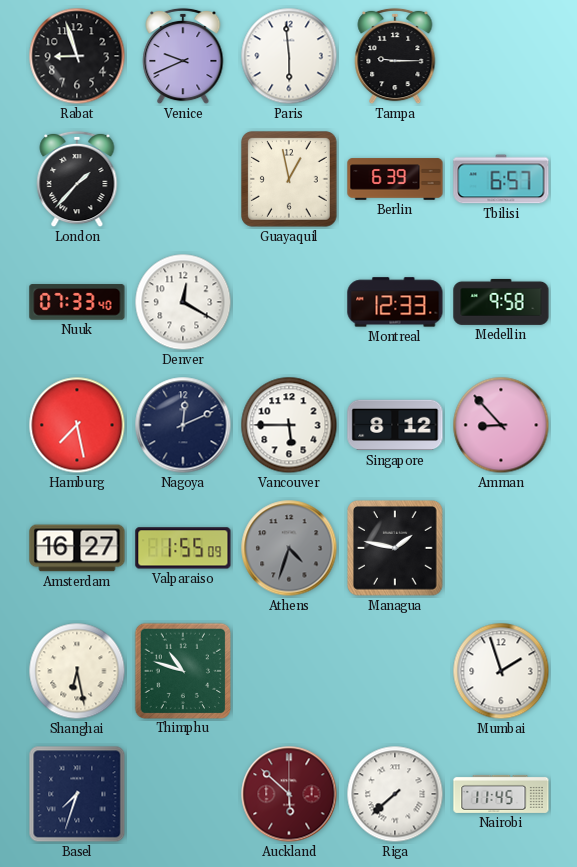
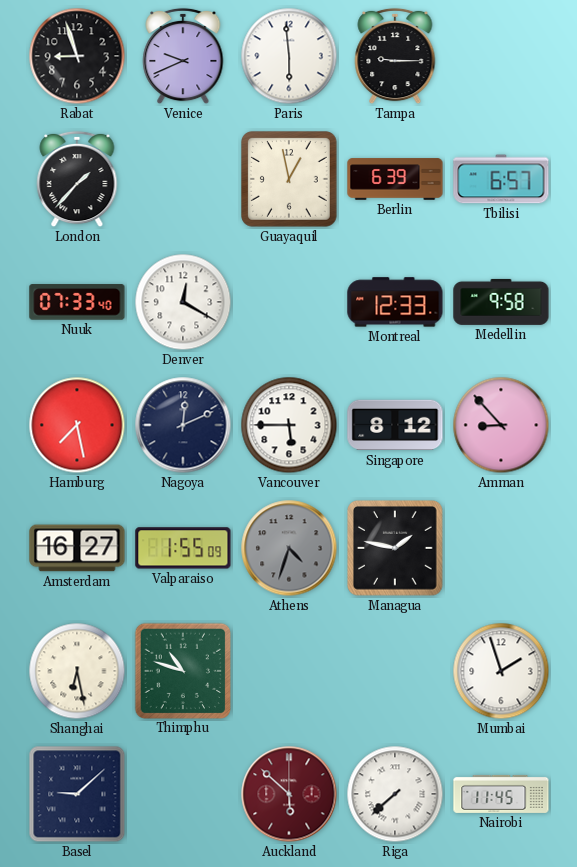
Basel: 7:33 -> 9:08
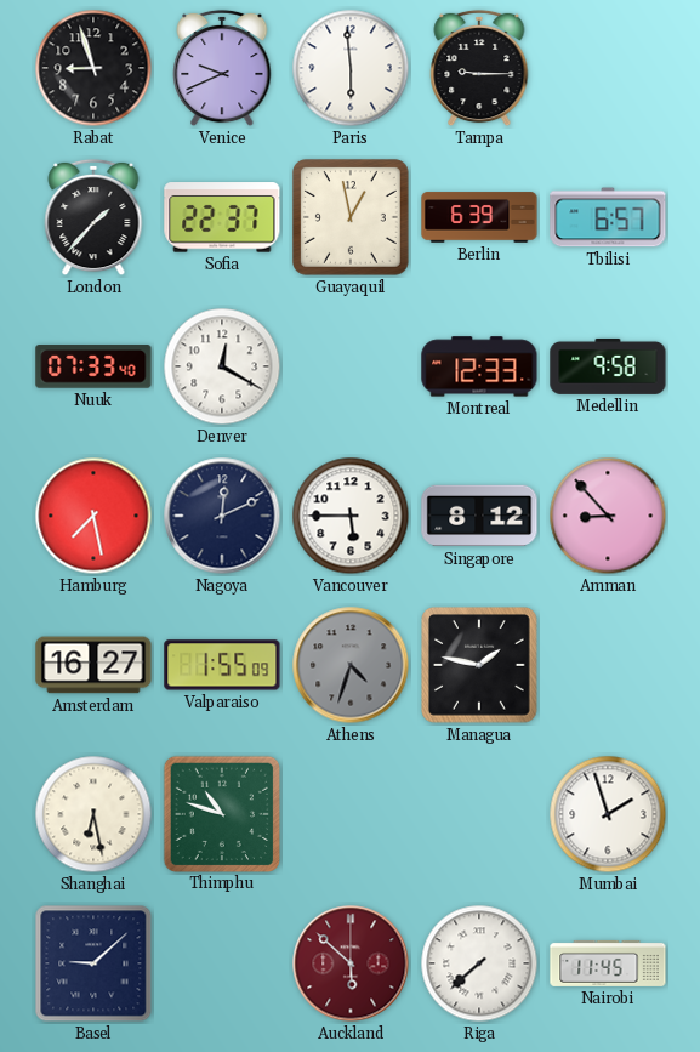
Sofia: none -> 22:37
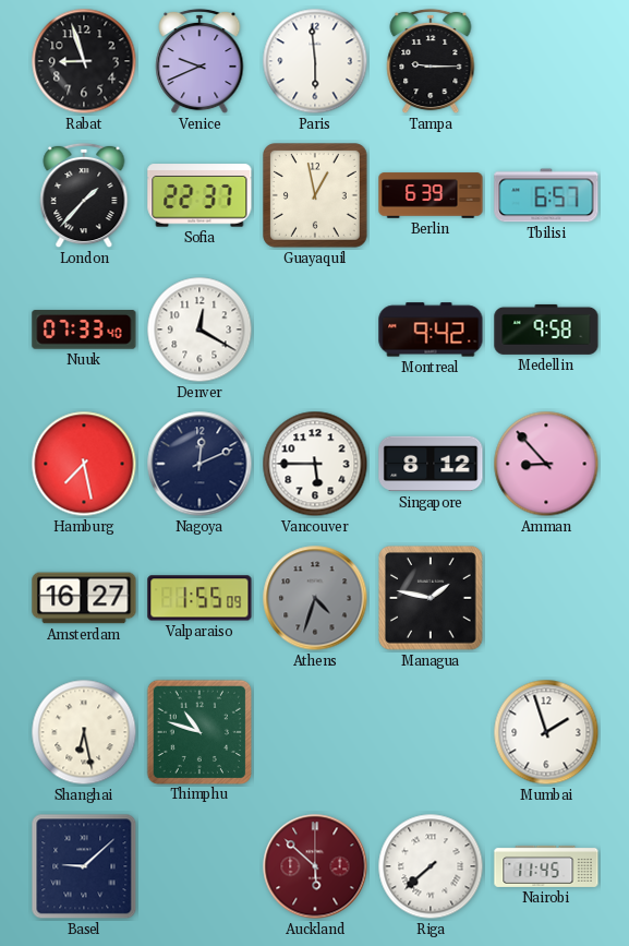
Montreal: 12:33 -> 9:42
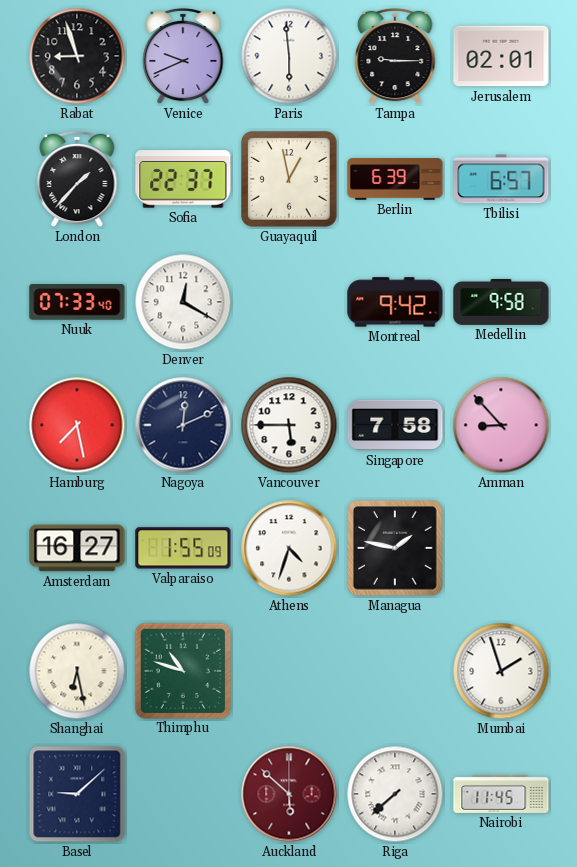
Jerusalem: none -> 02:01
Singapore: 8:12 -> 7:58
Athens dial: grey -> white
